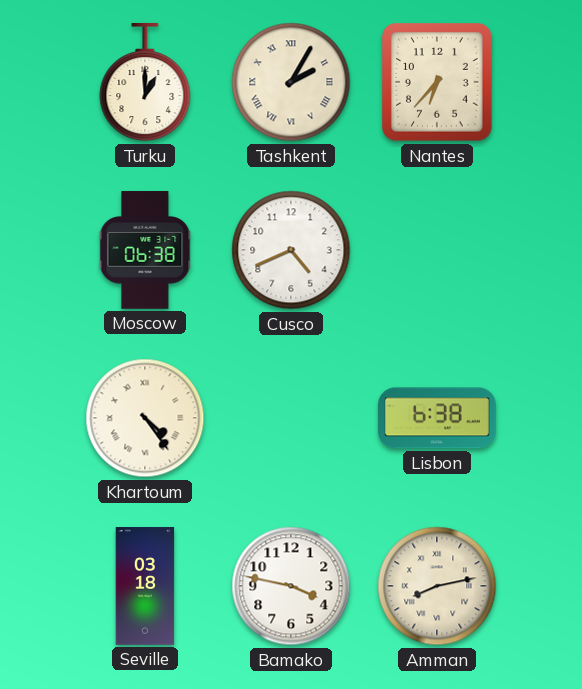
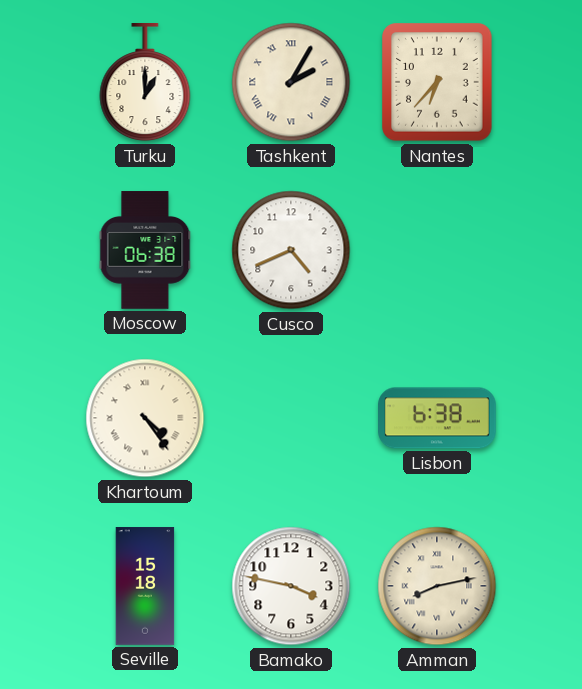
Seville: 03:18 -> 15:18
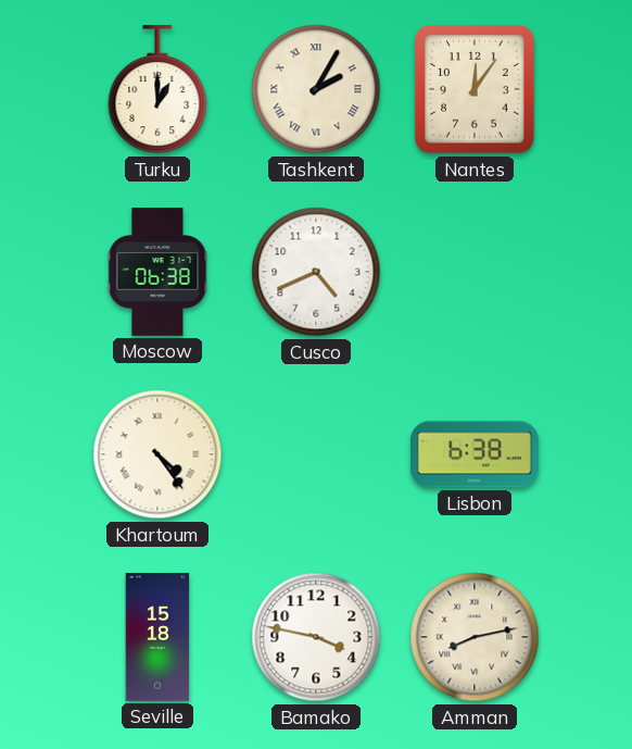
Nantes: 6:37 -> 12:06
